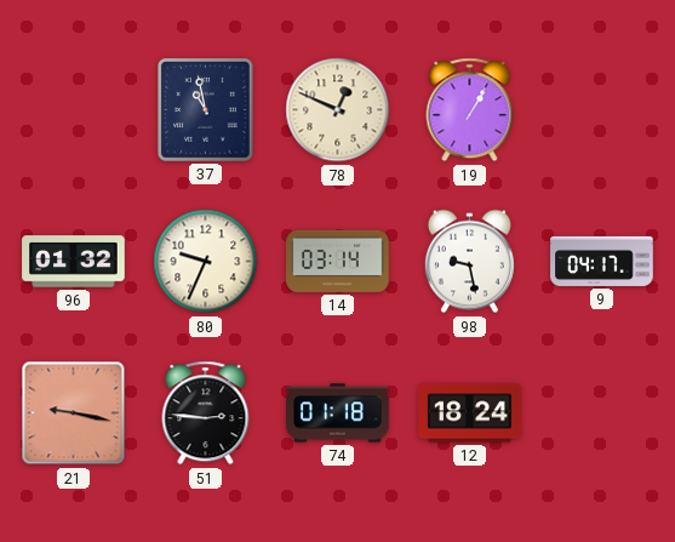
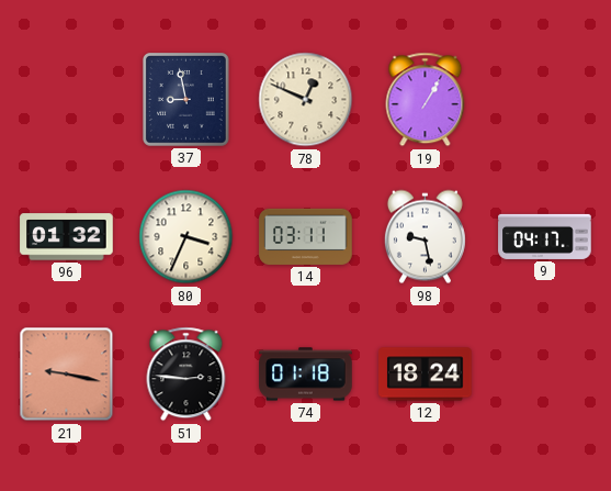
37: 10:58 -> 8:58
80: 9:34 -> 3:34
14: 03:14 -> 03:11
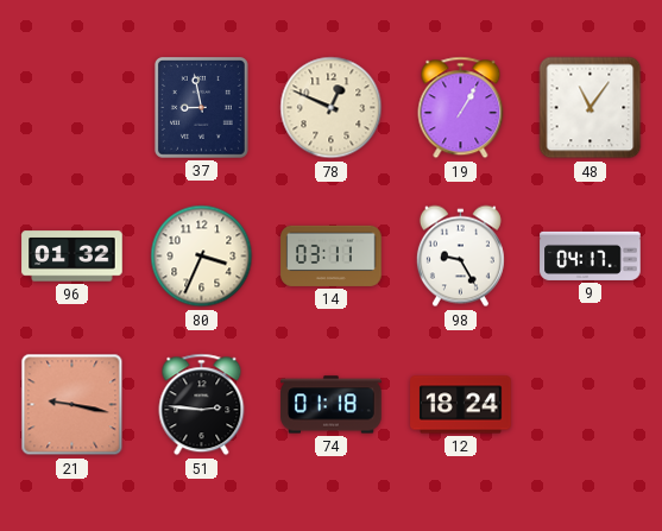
48: none -> 11:06
98: 9:28 -> 9:25
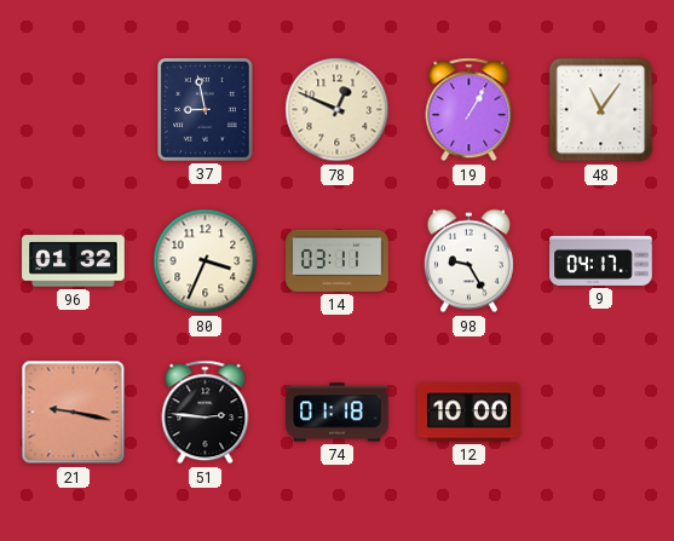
12: 18:24 -> 10:00
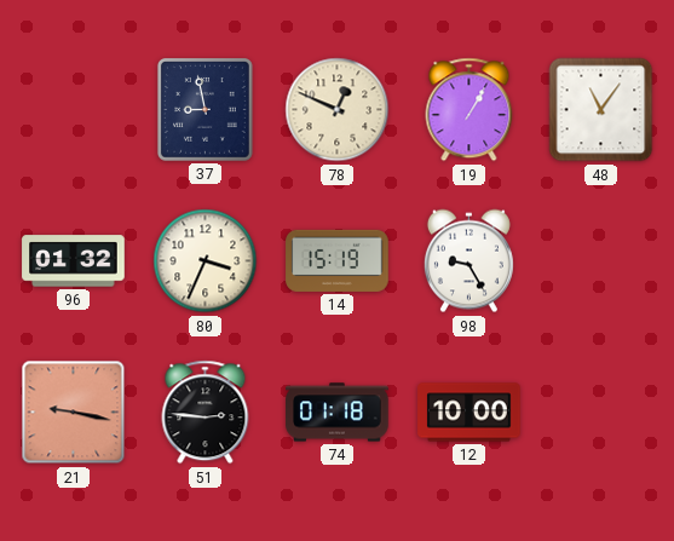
14: 03:11 -> 15:19
9: 04:17 -> none
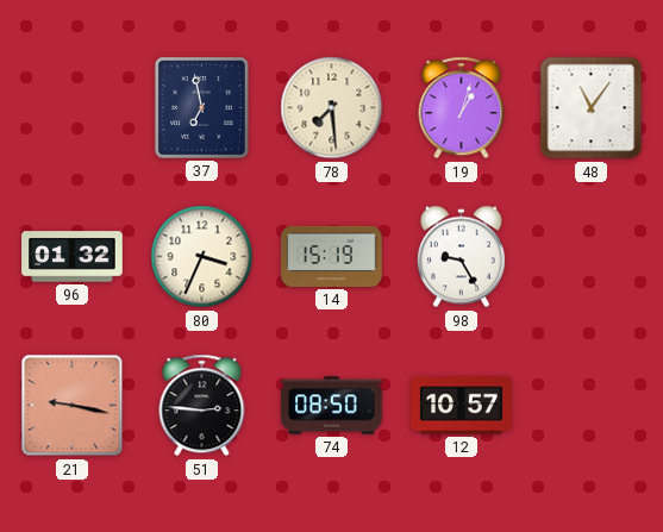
37: 8:58 -> 6:58
78: 12:49 -> 7:29
19: 1:05 -> 1:03
74: 01:18 -> 08:50
12: 10:00 -> 10:57
